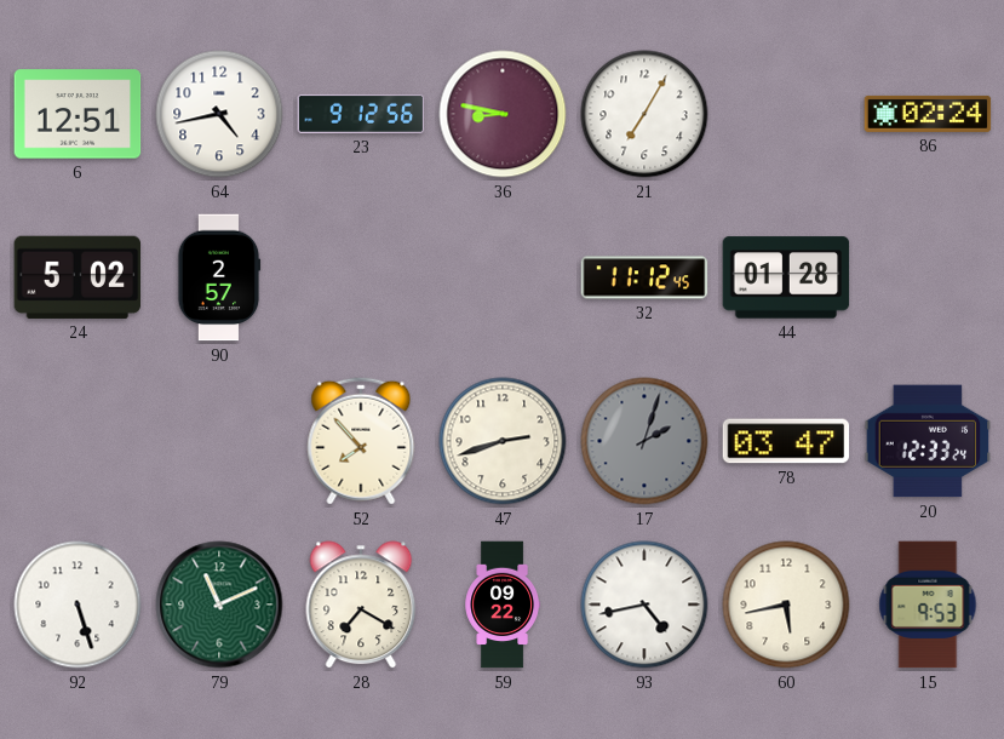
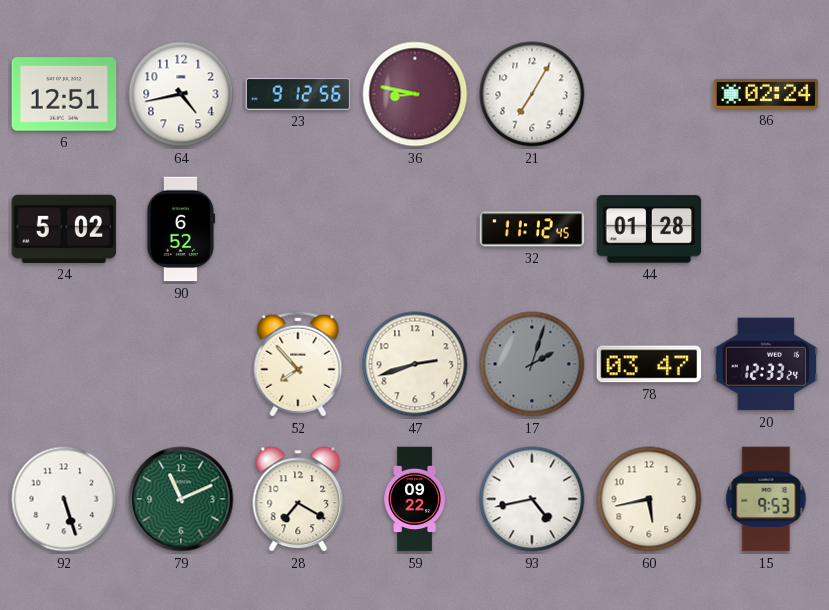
90: 2:57 -> 6:52
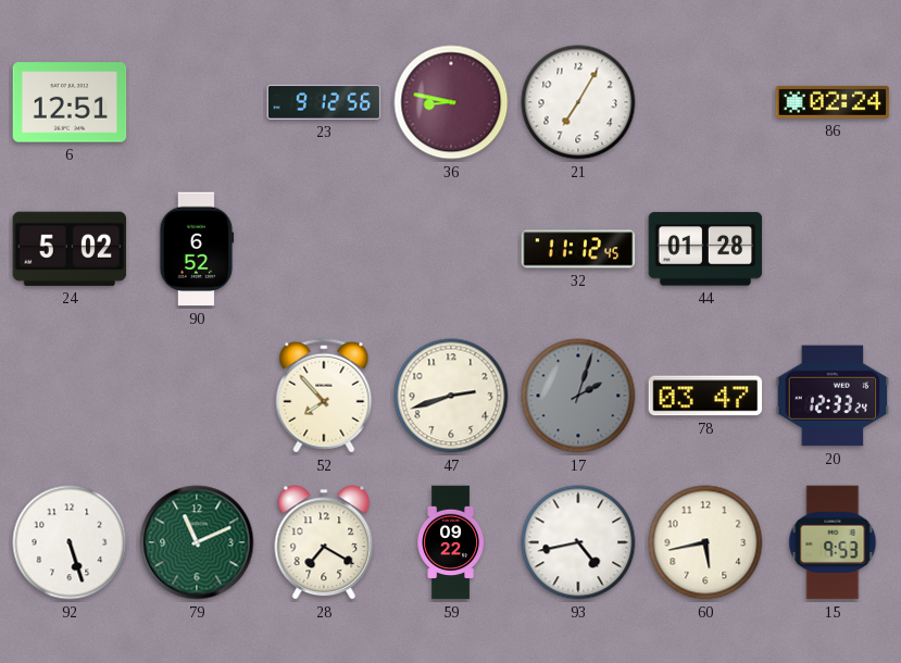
64: 4:43 -> none
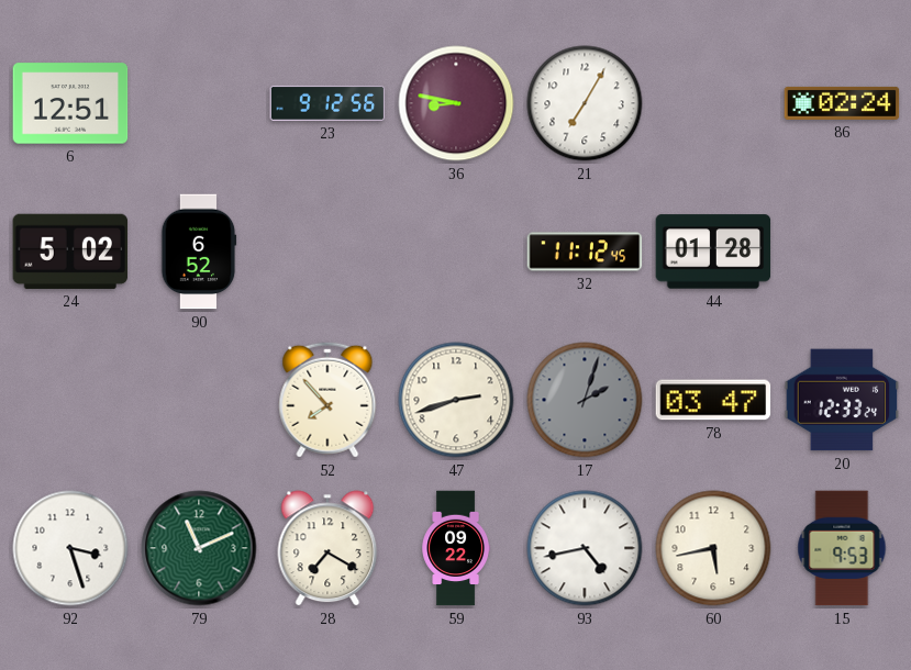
92: 5:27 -> 3:27
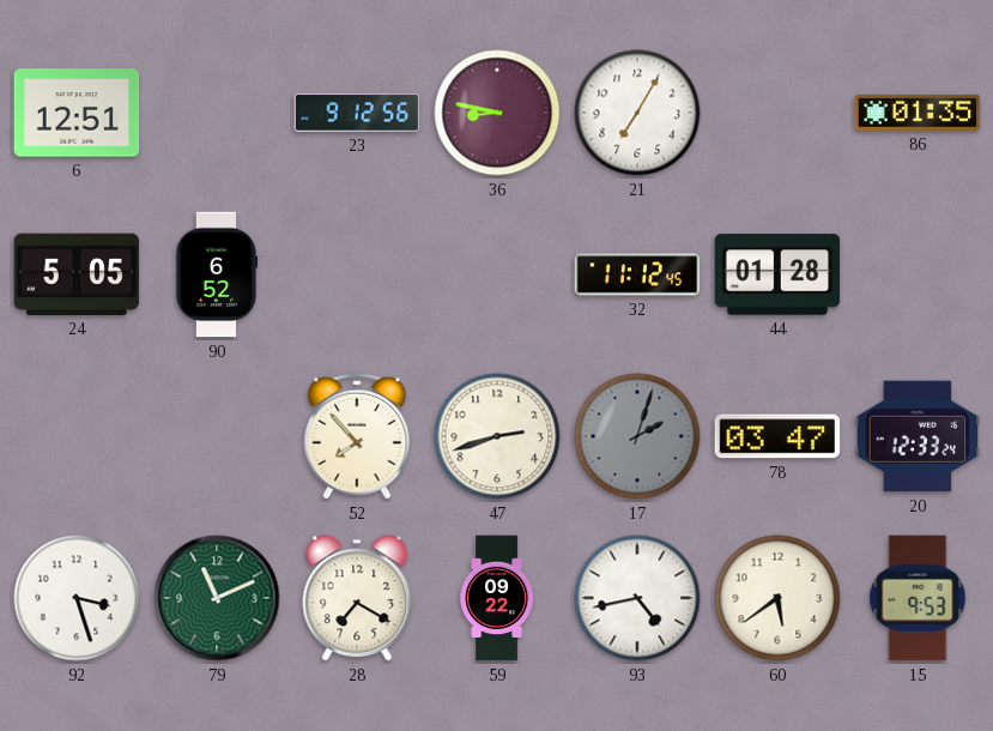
86: 02:24 -> 01:35
24: 5:02 -> 5:05
60: 5:43 -> 5:39
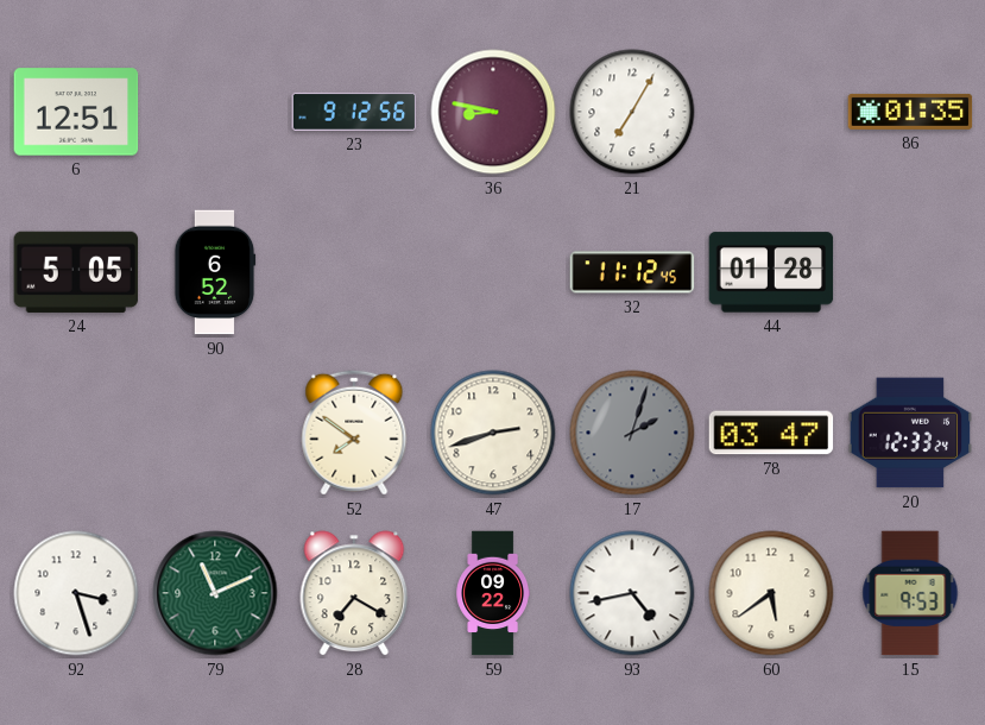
52: 7:53 -> 7:51
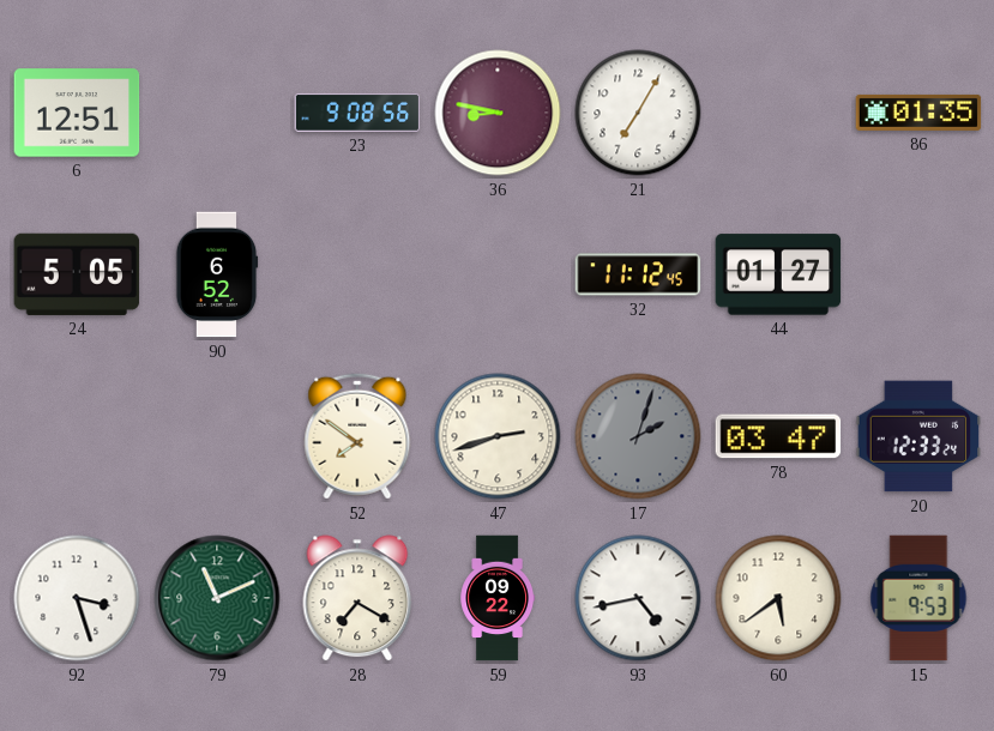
23: 9:12 -> 9:08
44: 01:28 -> 01:27
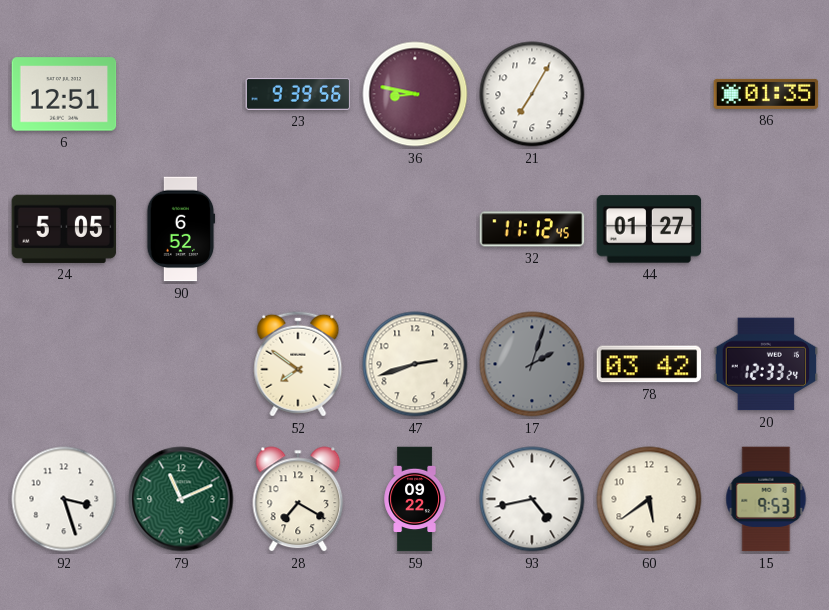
23: 9:08 -> 9:39
78: 03:47 -> 03:42
